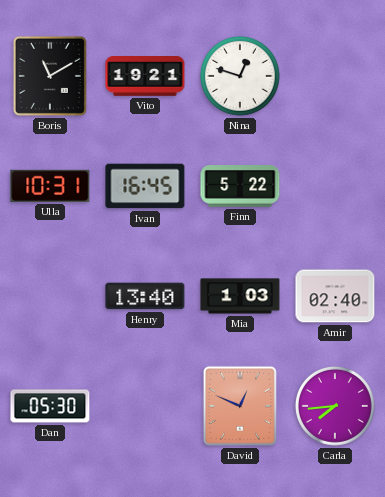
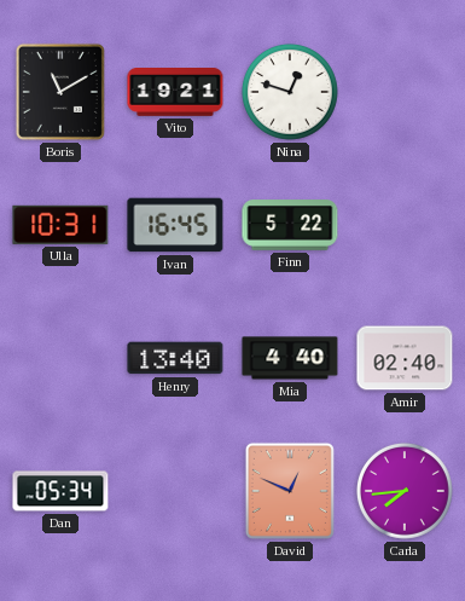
Mia: 1:03 -> 4:40
Dan: 05:30 -> 05:34
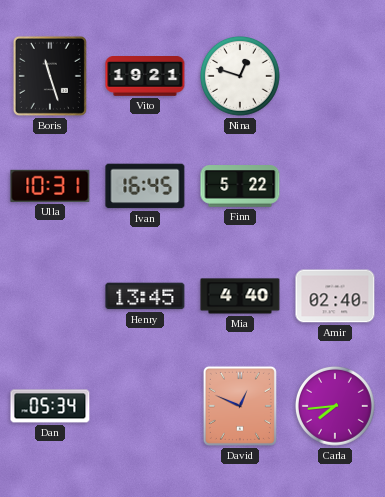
Boris: 11:10 -> 11:27
Henry: 13:40 -> 13:45
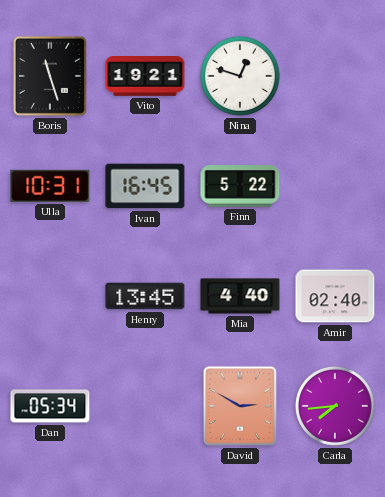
David: 12:49 -> 2:50
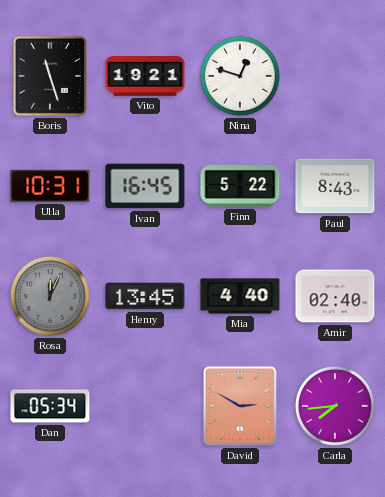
Paul: none -> 8:43
Rosa: none -> 12:04
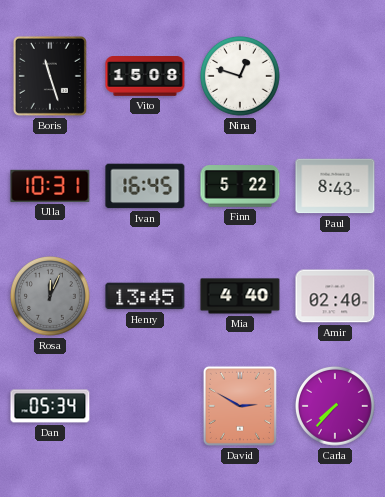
Vito: 19:21 -> 15:08
Carla: 7:44 -> 7:37
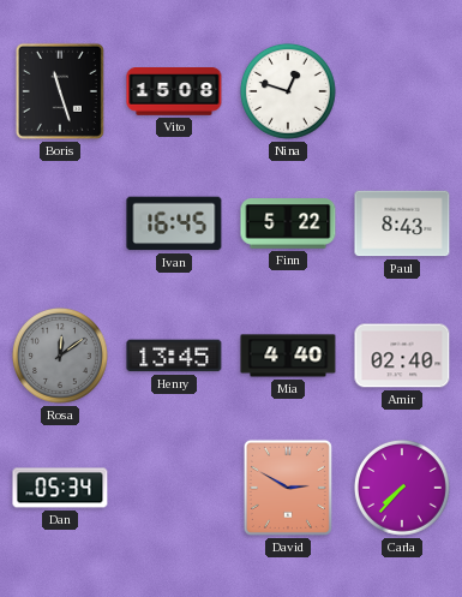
Ulla: 10:31 -> none
Rosa: 12:04 -> 12:09
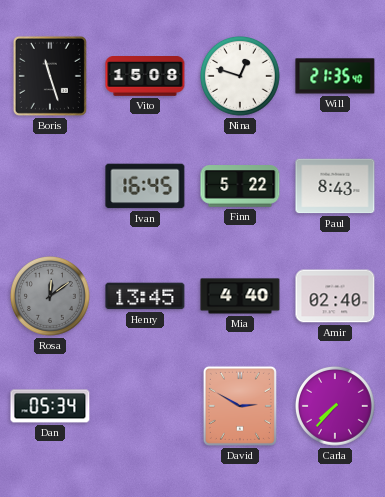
Will: none -> 21:35
